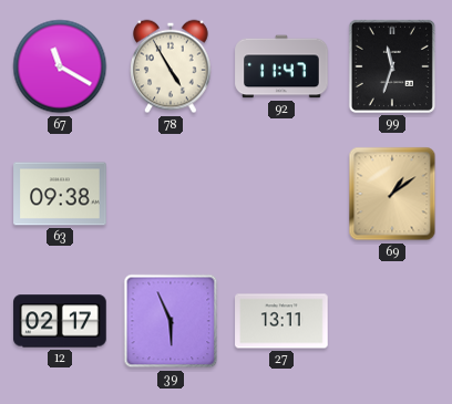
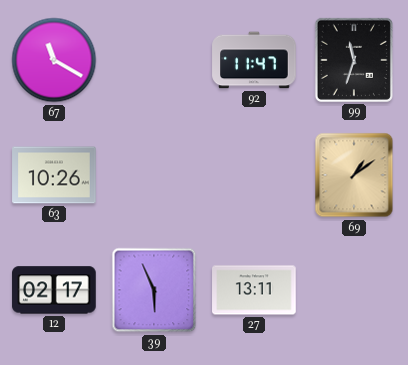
78: 4:55 -> none
63: 09:38 -> 10:26
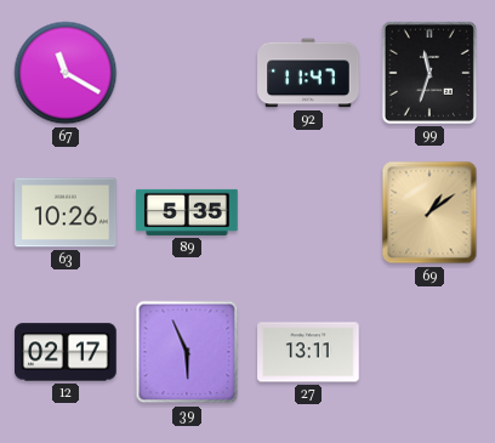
89: none -> 5:35
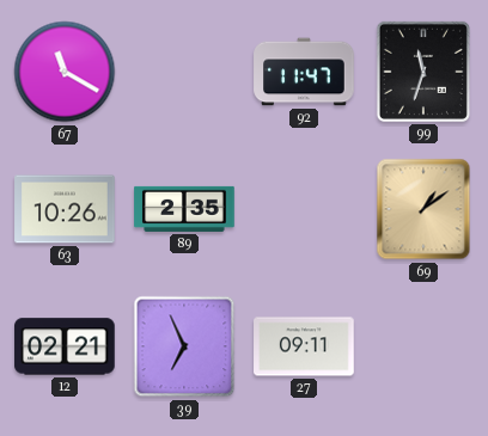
89: 5:35 -> 2:35
12: 02:17 -> 02:21
39: 5:56 -> 6:56
27: 13:11 -> 09:11
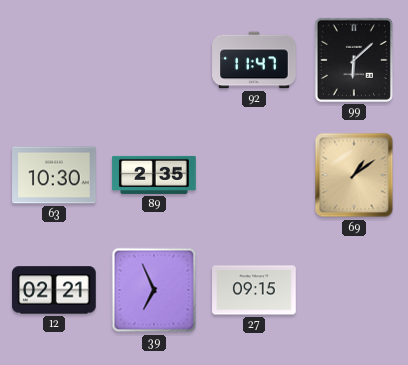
67: 11:20 -> none
99: 11:33 -> 6:08
63: 10:26 -> 10:30
27: 09:11 -> 09:15
